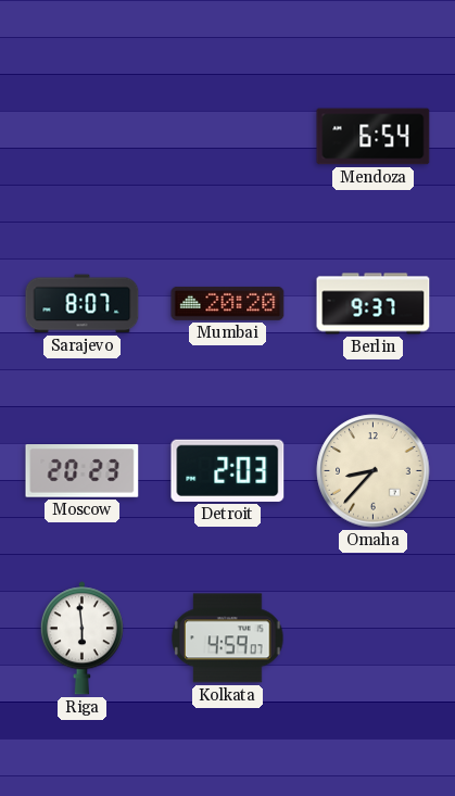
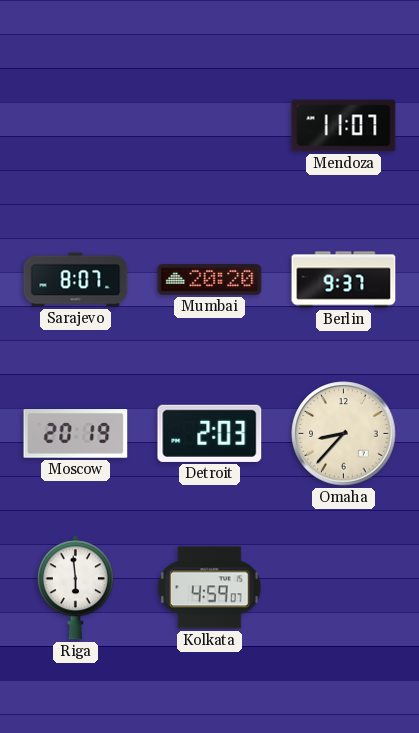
Mendoza: 6:54 -> 11:07
Moscow: 20:23 -> 20:19
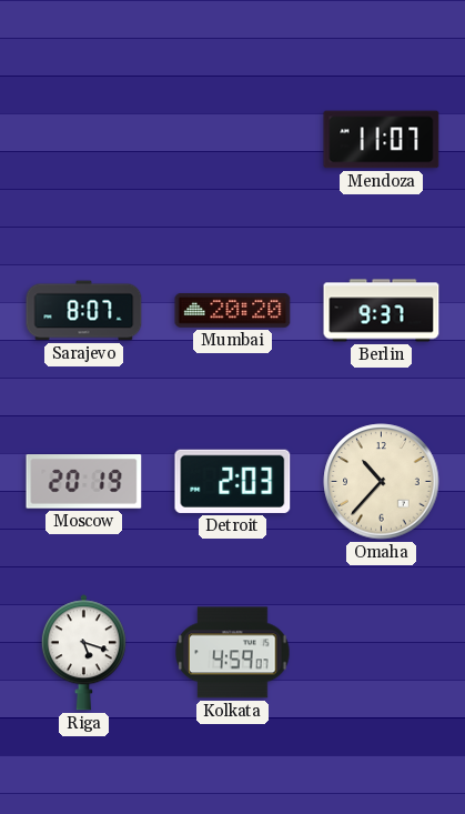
Omaha: 8:37 -> 10:37
Riga: 5:59 -> 5:18
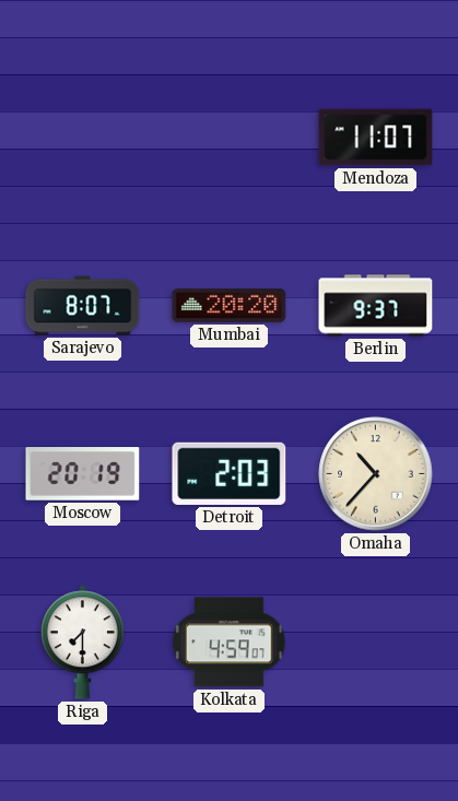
Riga: 5:18 -> 7:30
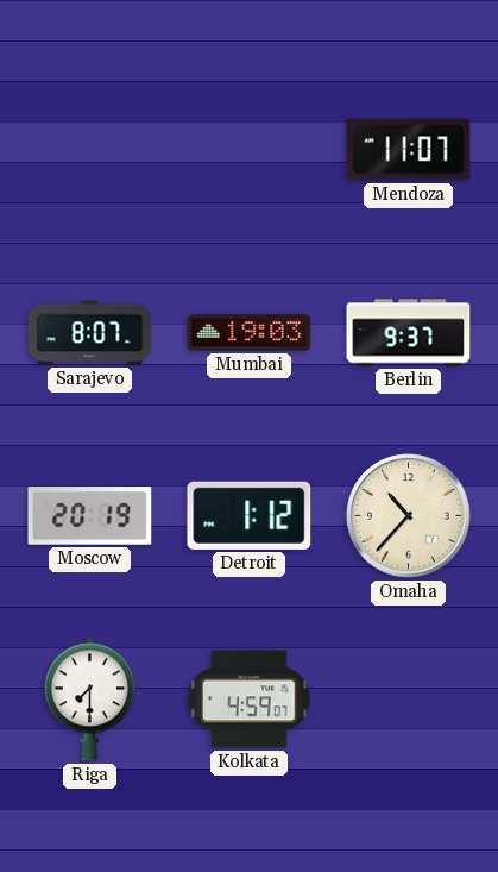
Mumbai: 20:20 -> 19:03
Detroit: 2:03 -> 1:12
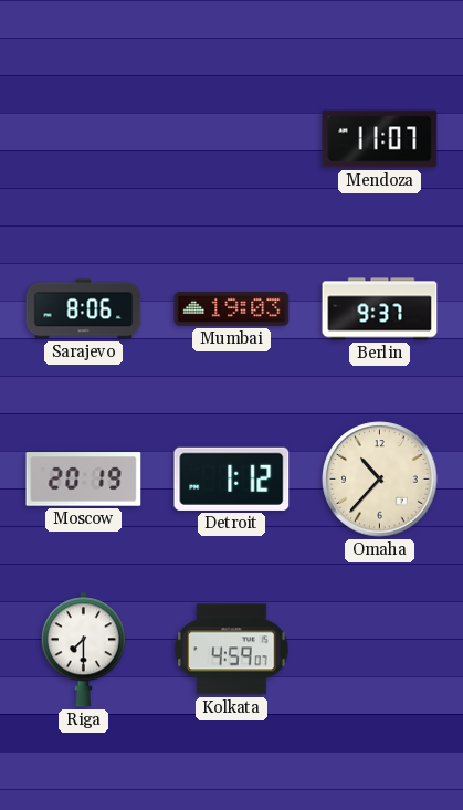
Sarajevo: 8:07 -> 8:06
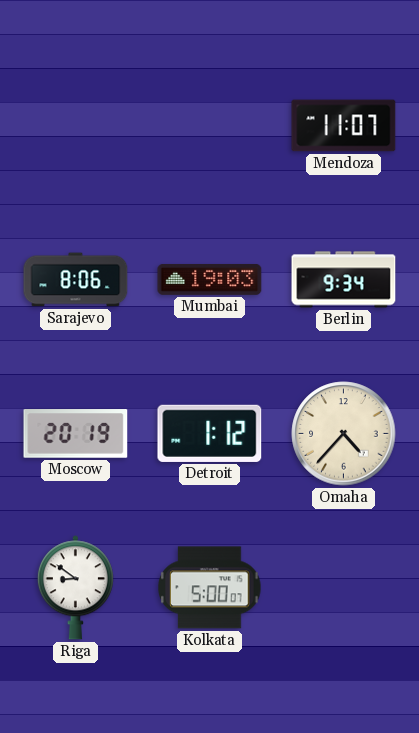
Berlin: 9:37 -> 9:34
Omaha: 10:37 -> 4:37
Riga: 7:30 -> 8:51
Kolkata: 4:59 -> 5:00
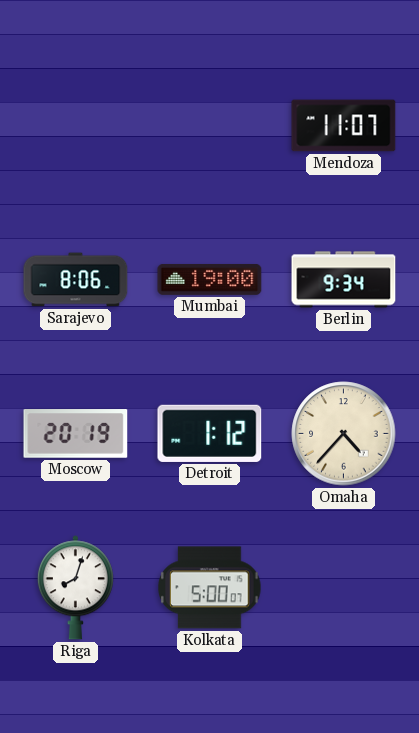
Mumbai: 19:03 -> 19:00
Riga: 8:51 -> 8:03
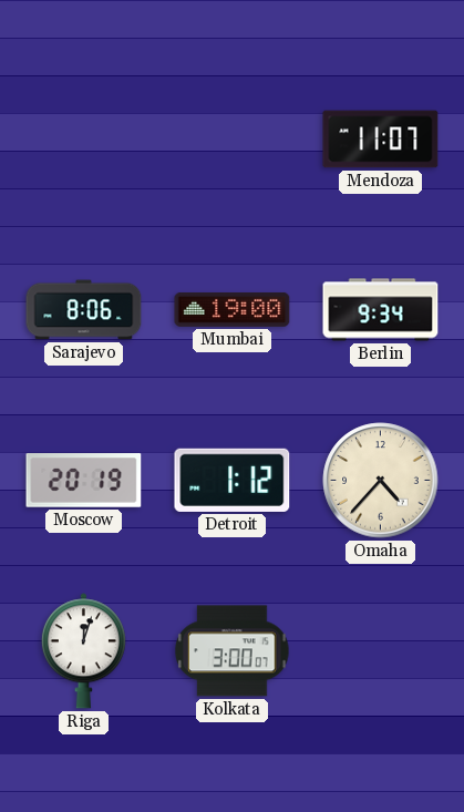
Riga: 8:03 -> 12:03
Kolkata: 5:00 -> 3:00
